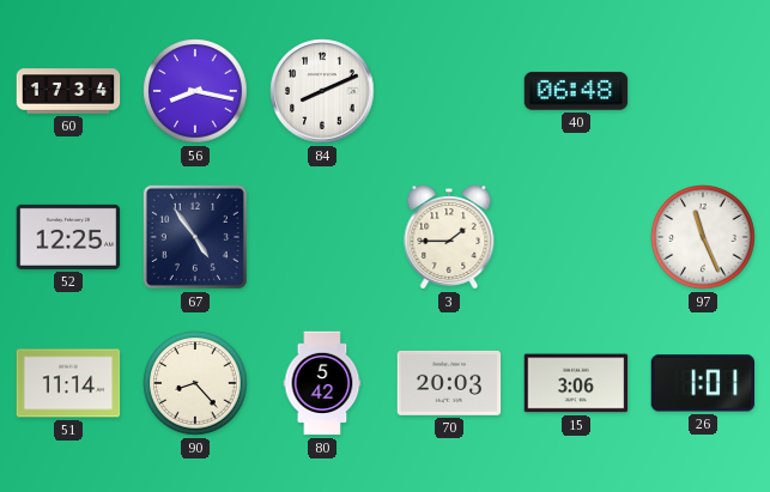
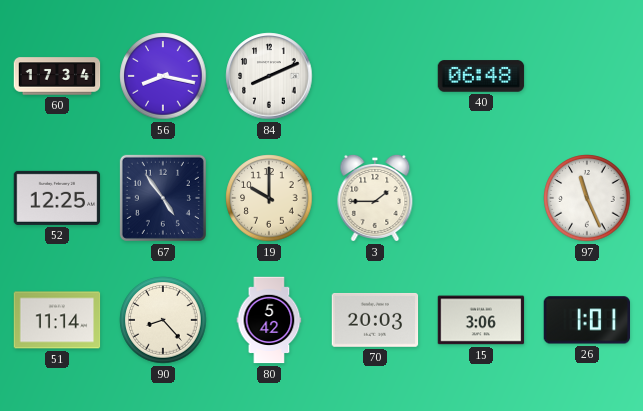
19: none -> 10:00
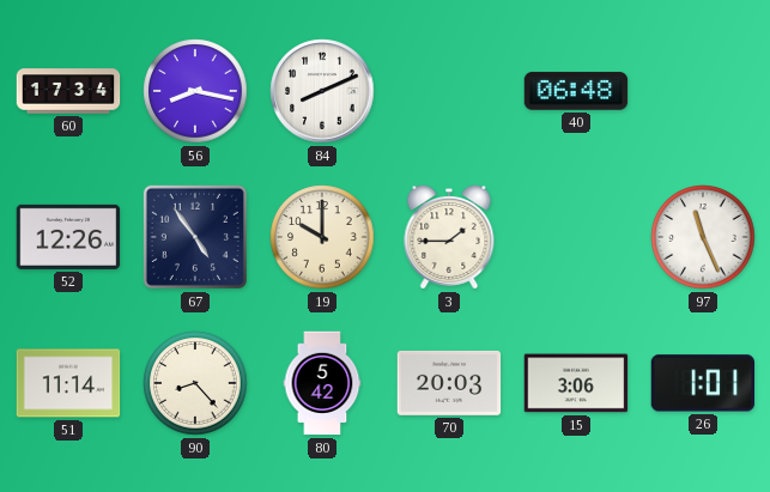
52: 12:25 -> 12:26
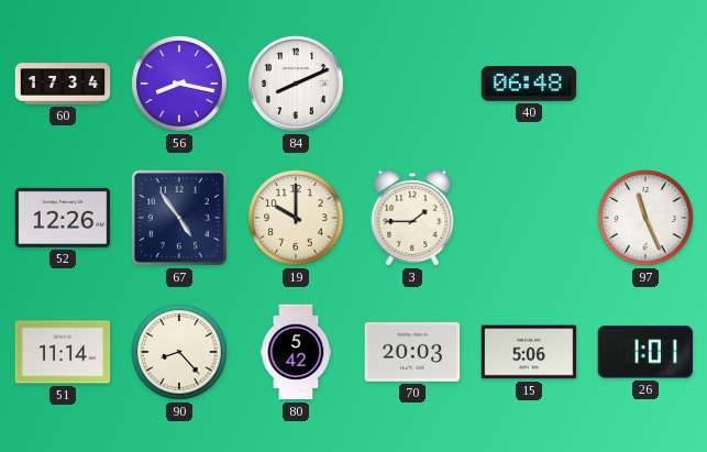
15: 3:06 -> 5:06
